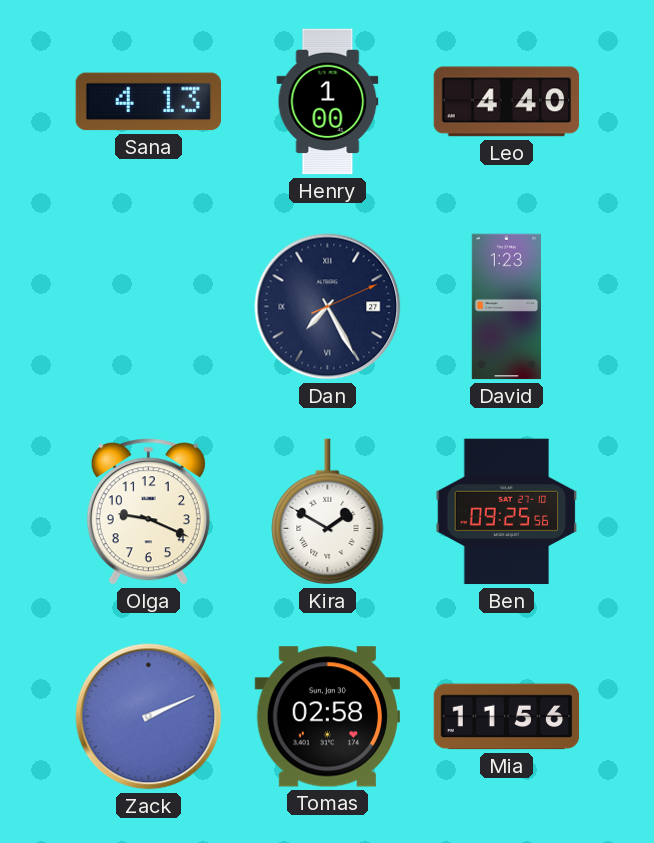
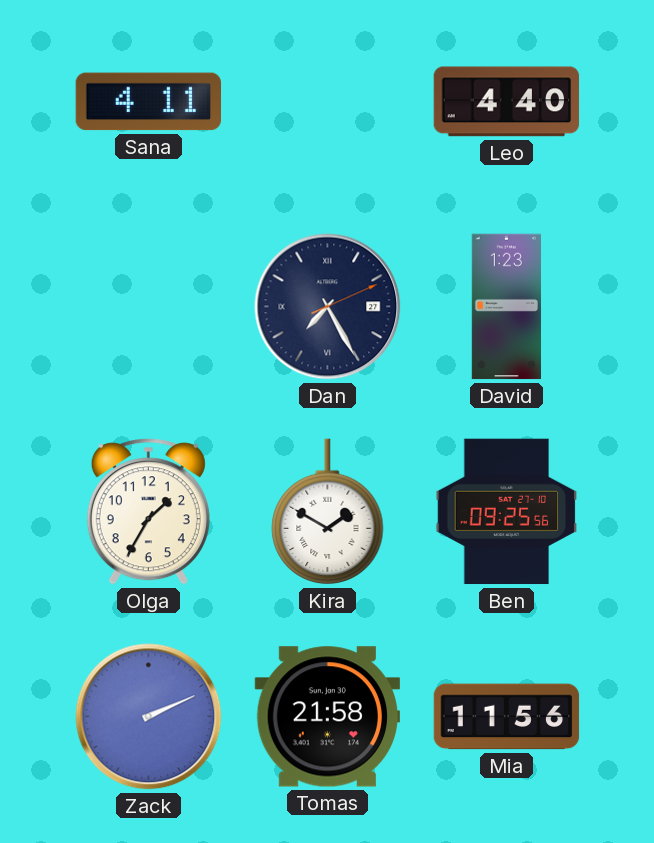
Sana: 4:13 -> 4:11
Henry: 1:00 -> none
Olga: 9:19 -> 1:35
Tomas: 02:58 -> 21:58
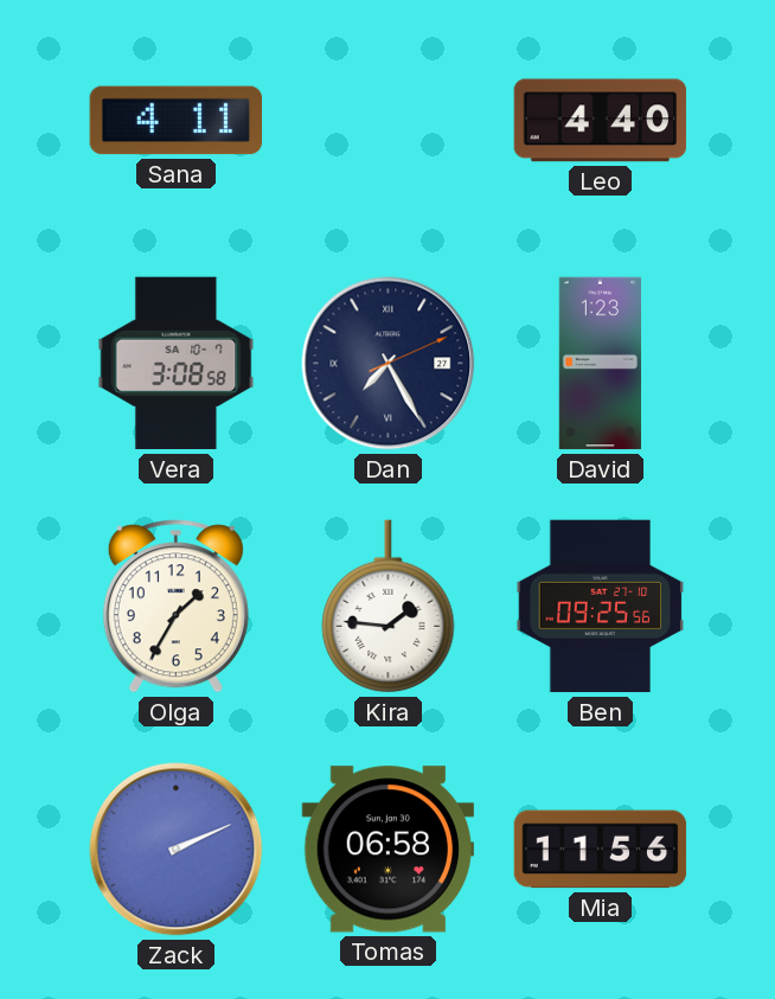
Vera: none -> 3:08
Kira: 1:50 -> 1:46
Tomas: 21:58 -> 06:58
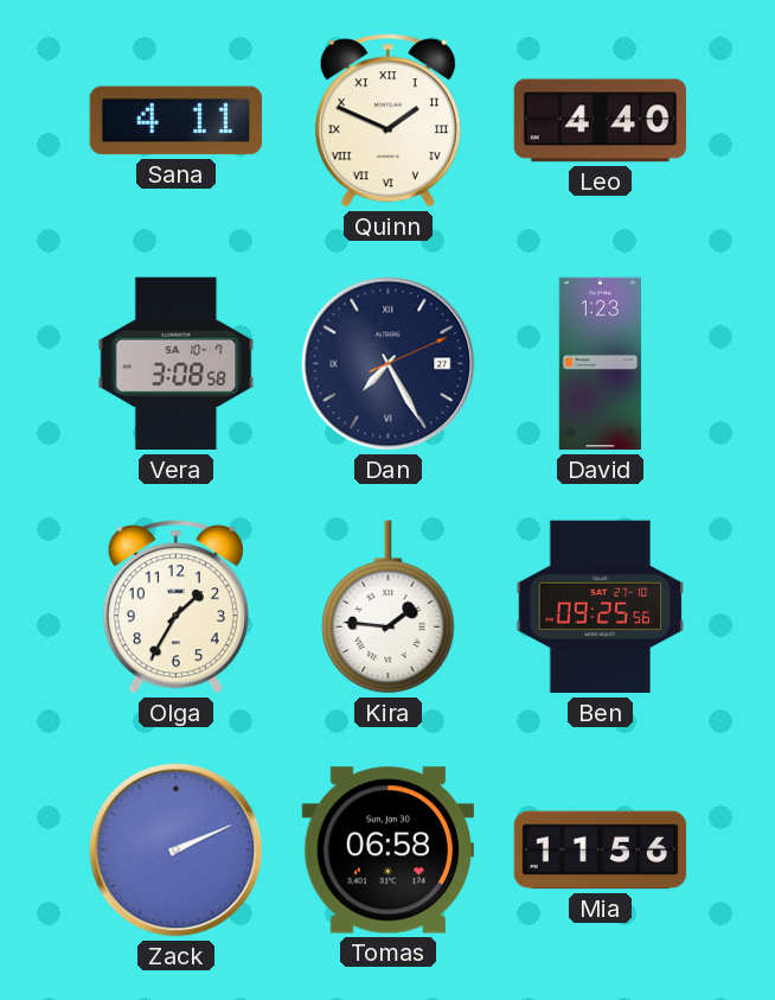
Quinn: none -> 1:49
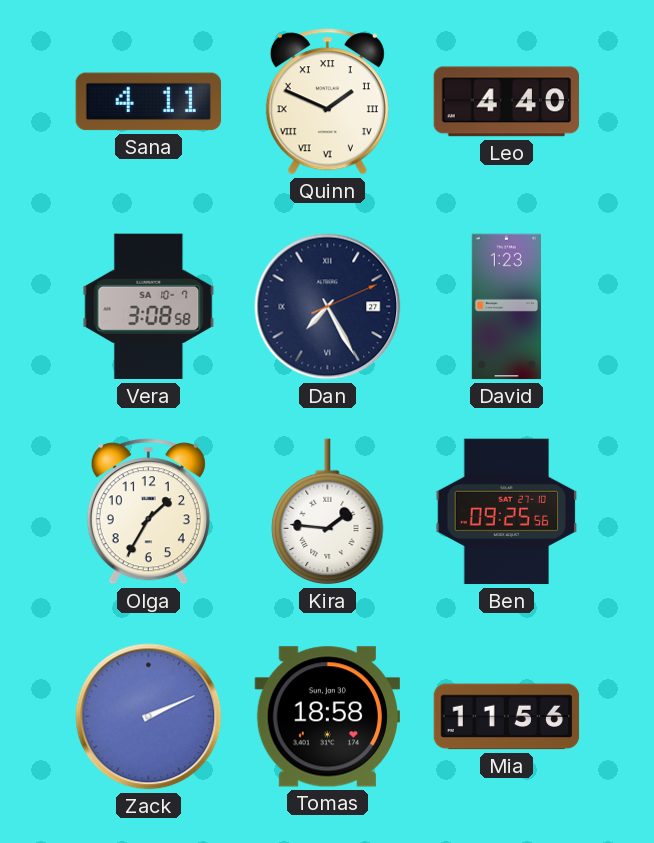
Tomas: 06:58 -> 18:58
